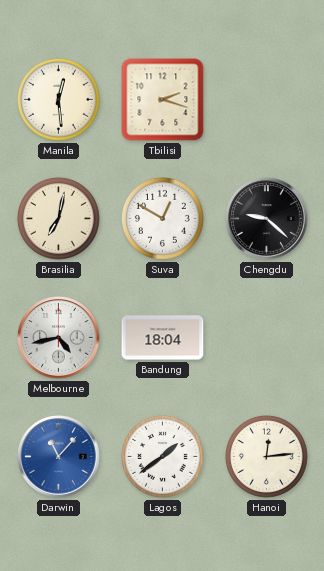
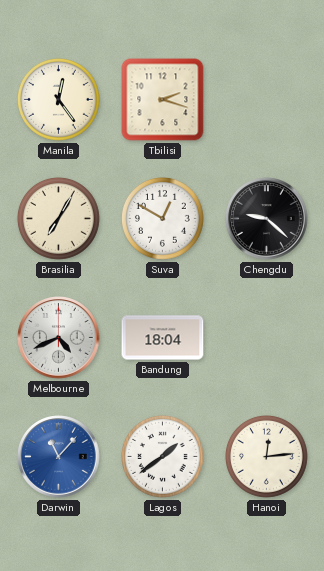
Manila: 12:29 -> 12:24
Brasilia: 7:02 -> 7:05
Melbourne: 4:43 -> 4:41
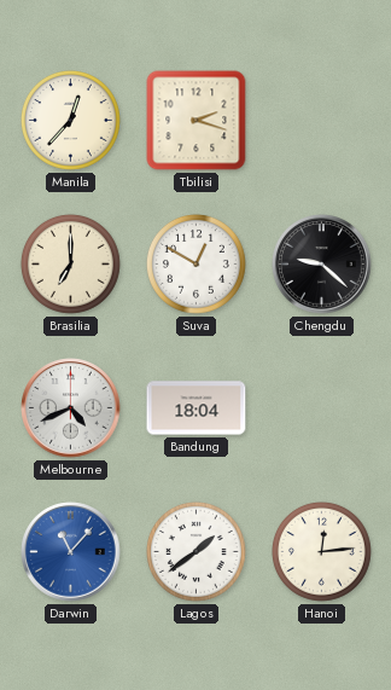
Manila: 12:24 -> 12:37
Brasilia: 7:05 -> 7:00
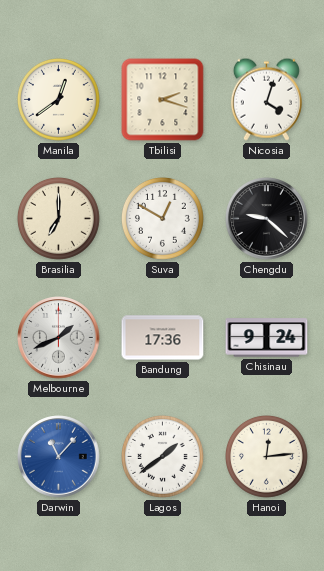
Manila: 12:37 -> 12:39
Nicosia: none -> 4:03
Melbourne: 4:41 -> 1:41
Bandung: 18:04 -> 17:36
Chisinau: none -> 9:24
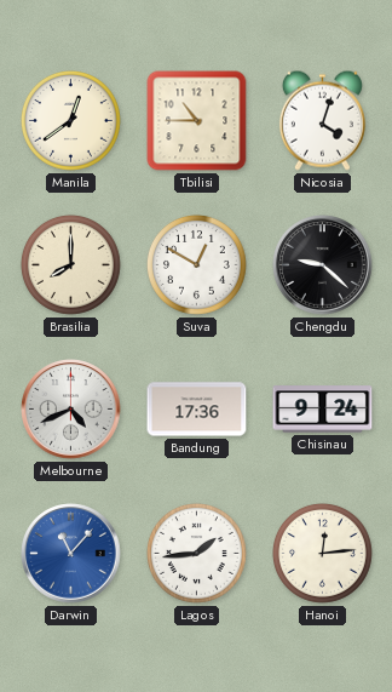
Tbilisi: 2:18 -> 10:45
Brasilia: 7:00 -> 8:00
Melbourne: 1:41 -> 4:41
Lagos: 1:39 -> 1:44
